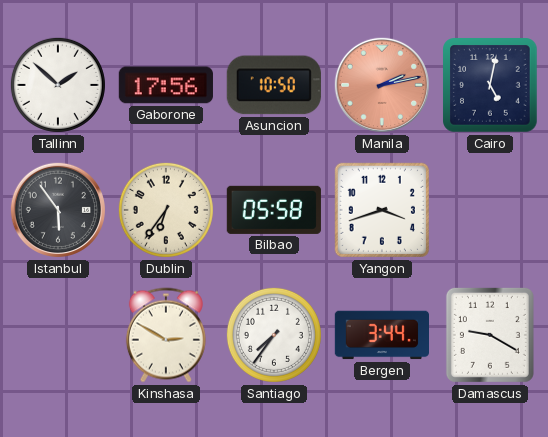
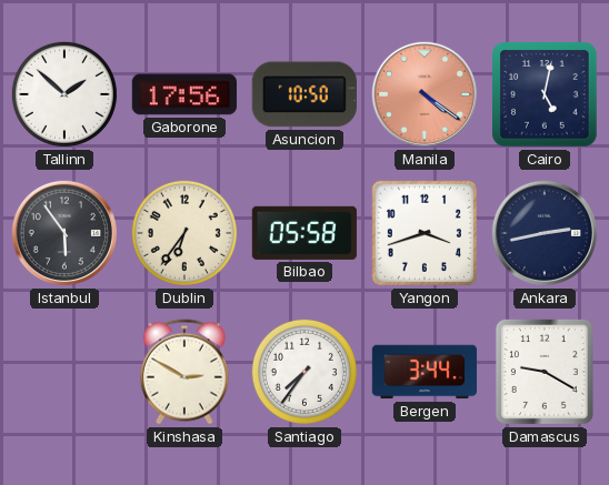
Manila: 2:13 -> 4:21
Ankara: none -> 2:43
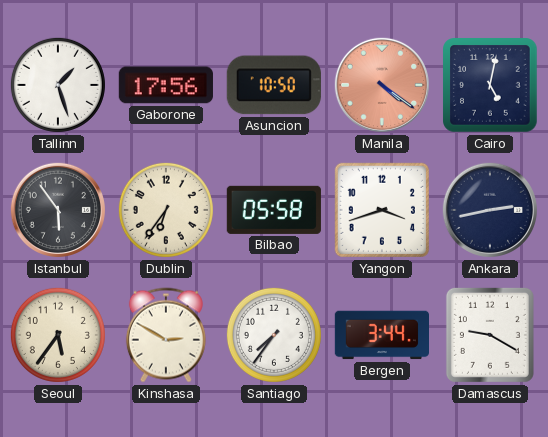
Tallinn: 1:52 -> 1:27
Seoul: none -> 5:36
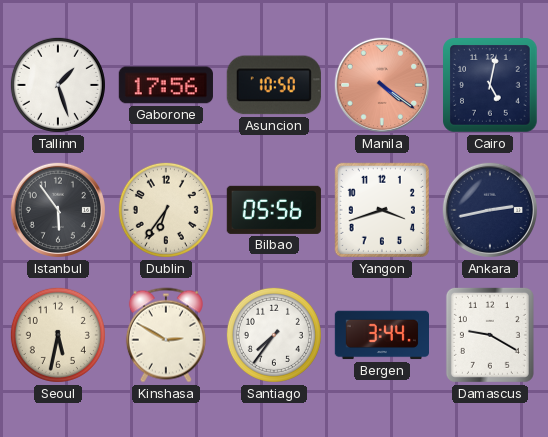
Bilbao: 05:58 -> 05:56
Seoul: 5:36 -> 5:32
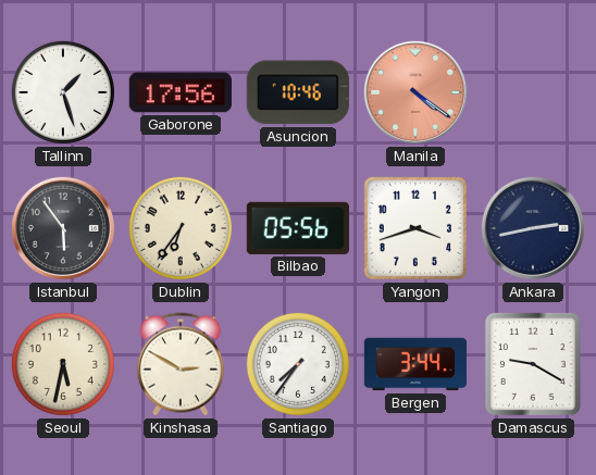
Asuncion: 10:50 -> 10:46
Cairo: 5:02 -> none
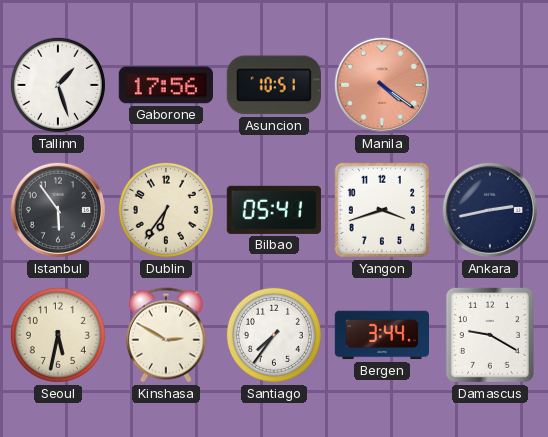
Asuncion: 10:46 -> 10:51
Bilbao: 05:56 -> 05:41
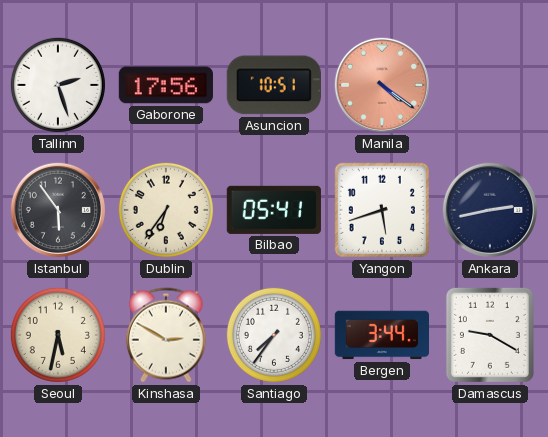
Tallinn: 1:27 -> 2:27
Yangon: 3:42 -> 5:42
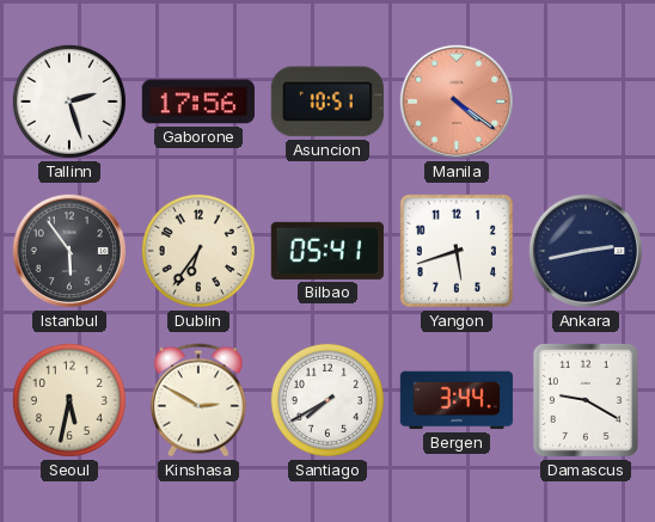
Santiago: 7:36 -> 7:40
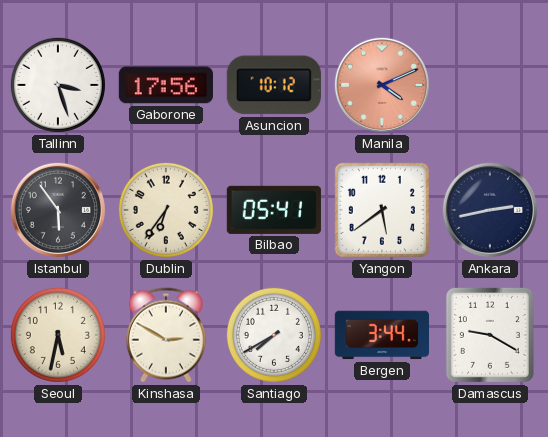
Tallinn: 2:27 -> 3:27
Asuncion: 10:51 -> 10:12
Manila: 4:21 -> 4:11
Yangon: 5:42 -> 5:39
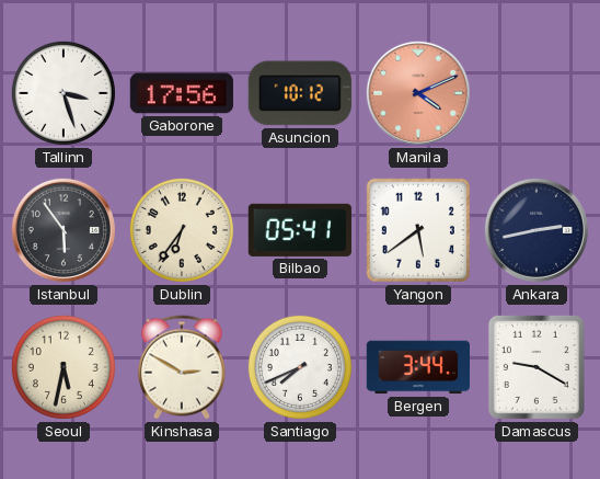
Santiago: 7:40 -> 7:41
